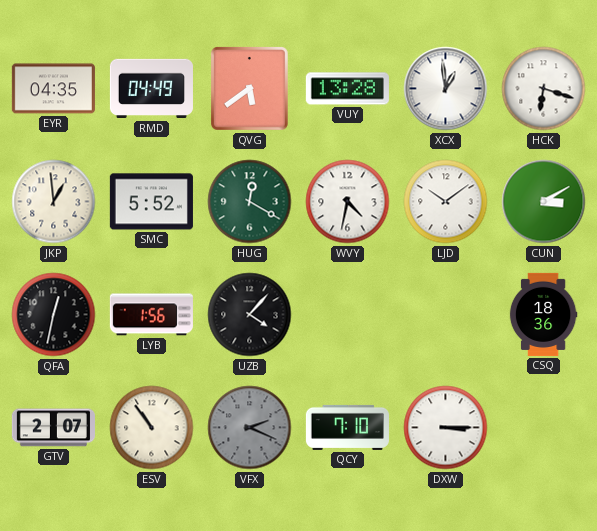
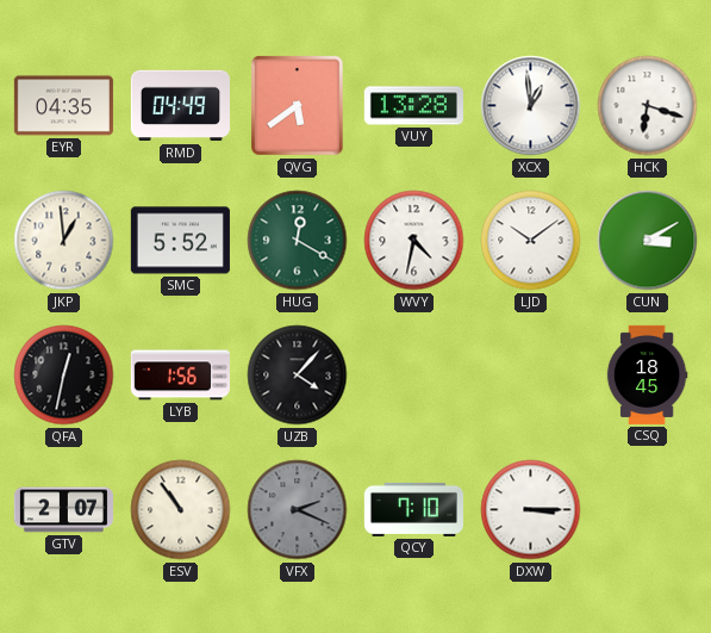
CSQ: 18:36 -> 18:45
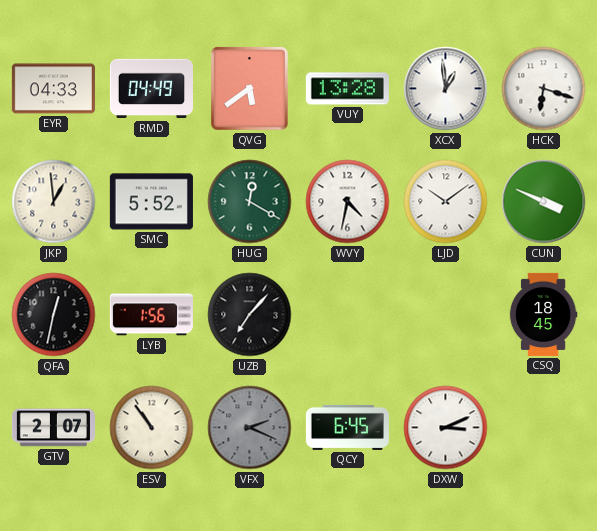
EYR: 04:35 -> 04:33
CUN: 3:10 -> 3:49
UZB: 4:07 -> 7:07
QCY: 7:10 -> 6:45
DXW: 3:15 -> 3:11
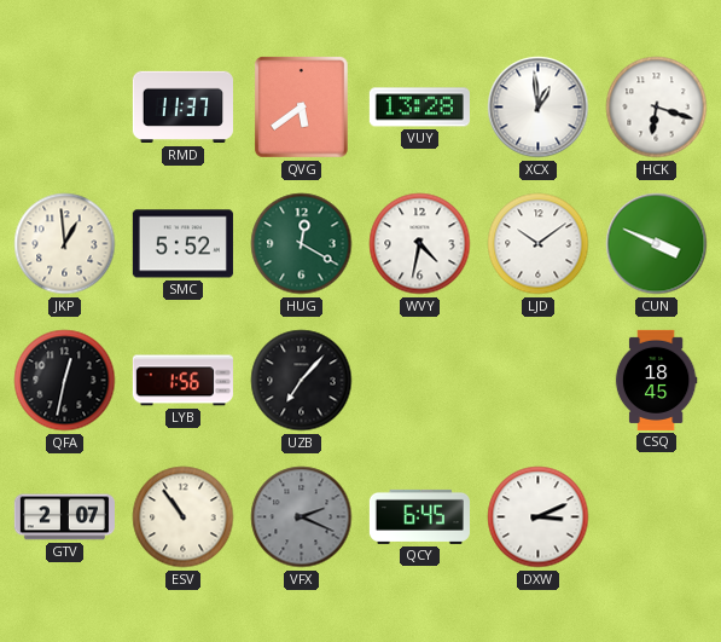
EYR: 04:33 -> none
RMD: 04:49 -> 11:37
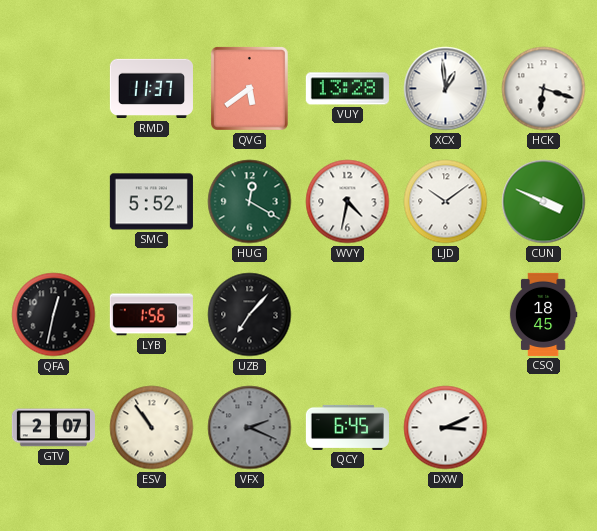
JKP: 12:59 -> none
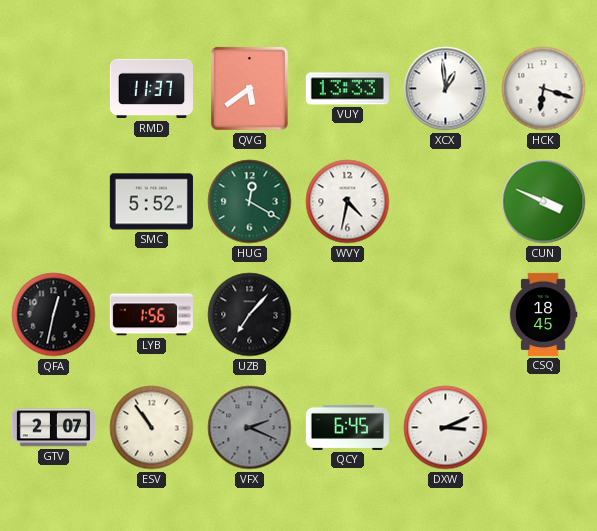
VUY: 13:28 -> 13:33
LJD: 10:09 -> none
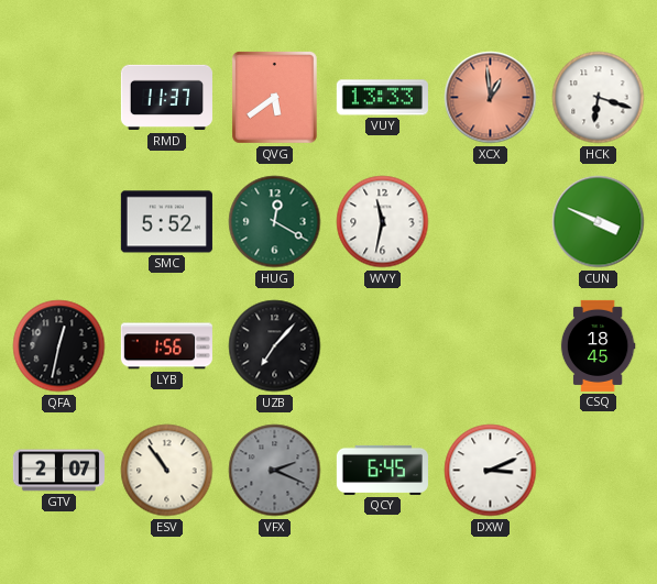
XCX dial: white -> salmon
WVY: 4:32 -> 11:32
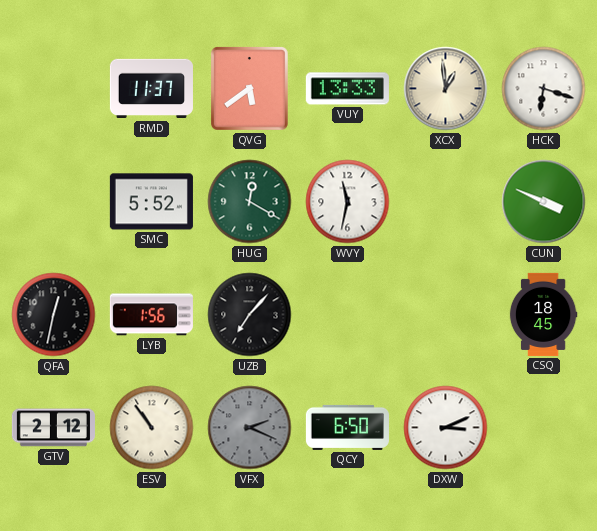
XCX dial: salmon -> cream
GTV: 2:07 -> 2:12
QCY: 6:45 -> 6:50
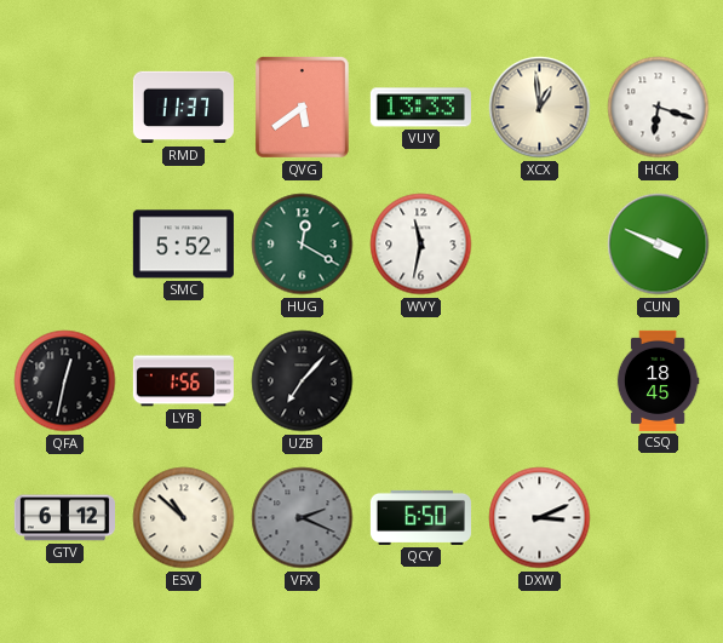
GTV: 2:12 -> 6:12
ESV: 10:54 -> 10:52
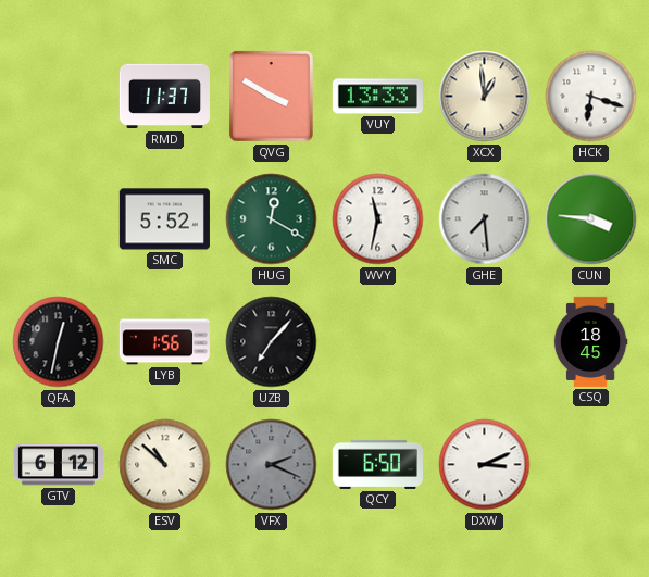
QVG: 5:39 -> 3:50
GHE: none -> 7:29
CUN: 3:49 -> 3:46
